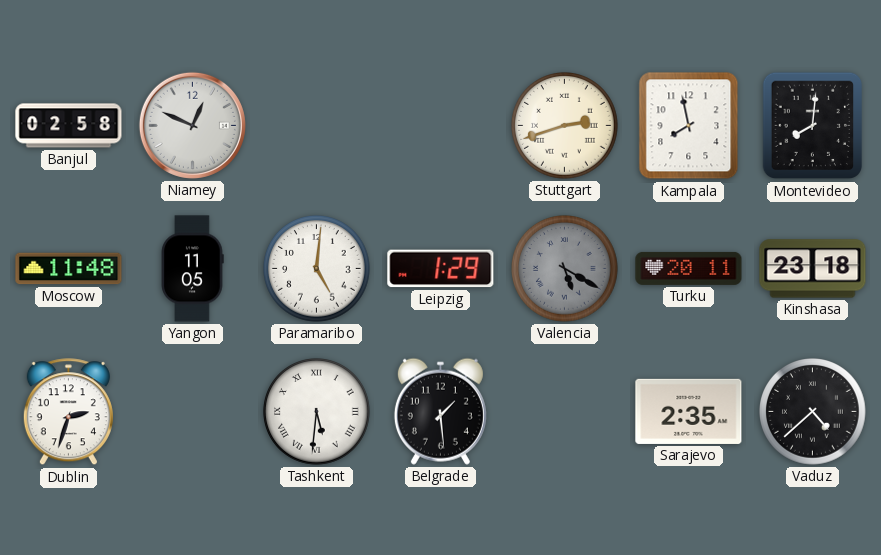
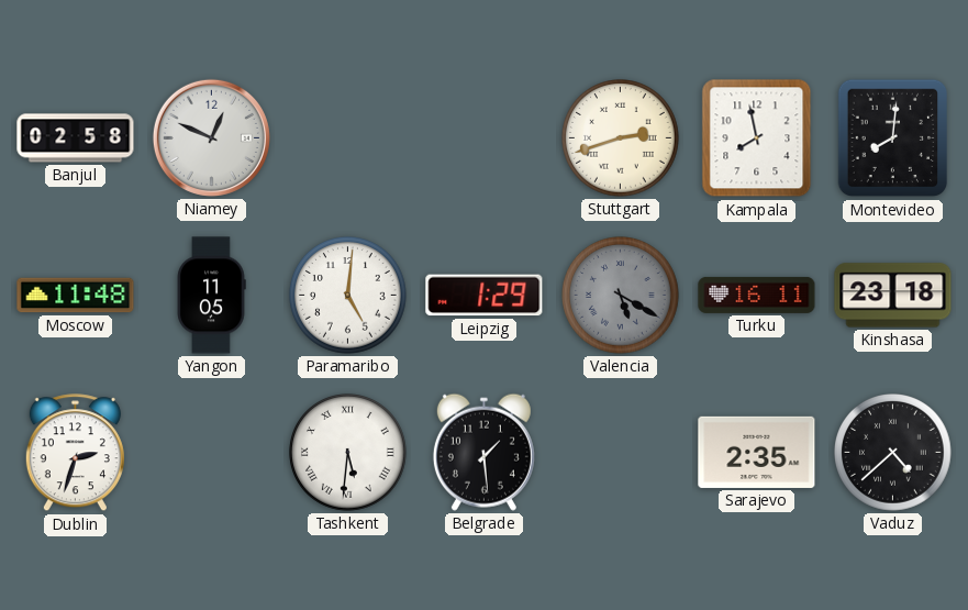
Turku: 20:11 -> 16:11
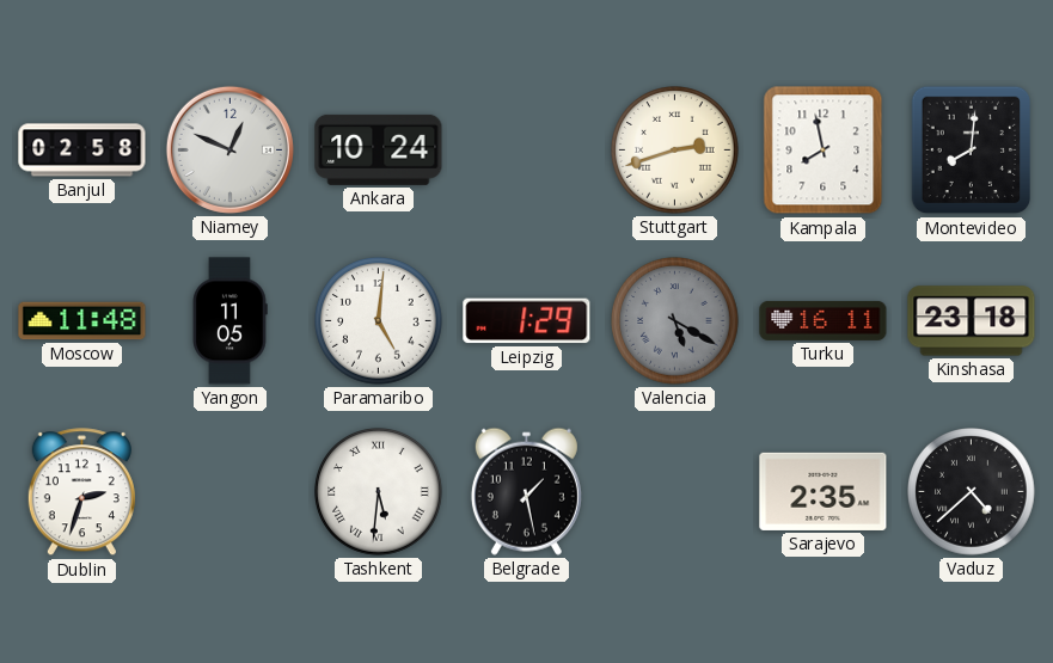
Ankara: none -> 10:24
Belgrade: 1:29 -> 1:28
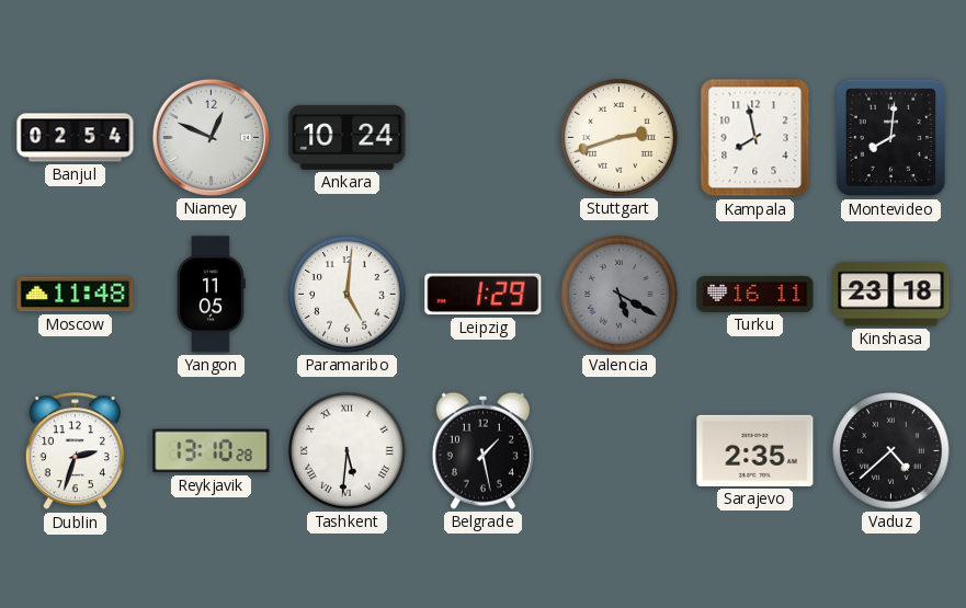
Banjul: 02:58 -> 02:54
Reykjavik: none -> 13:10
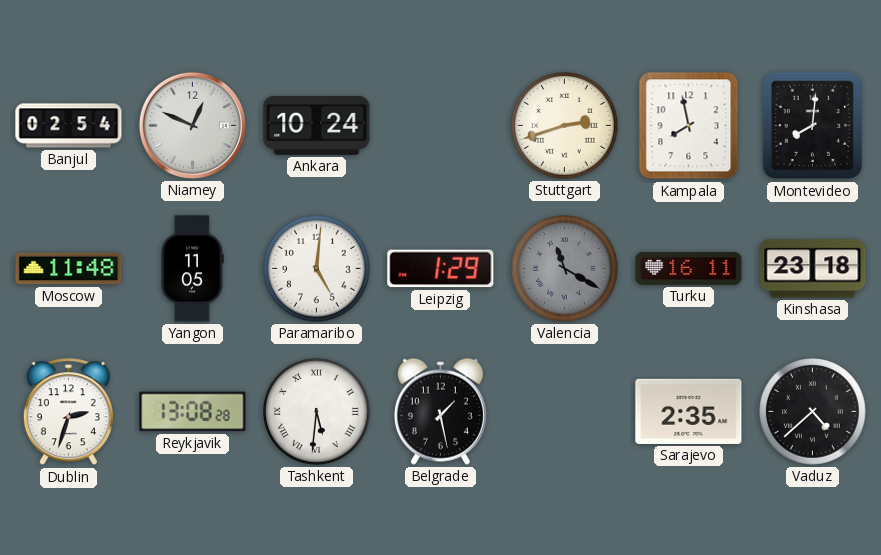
Valencia: 5:20 -> 11:20
Reykjavik: 13:10 -> 13:08
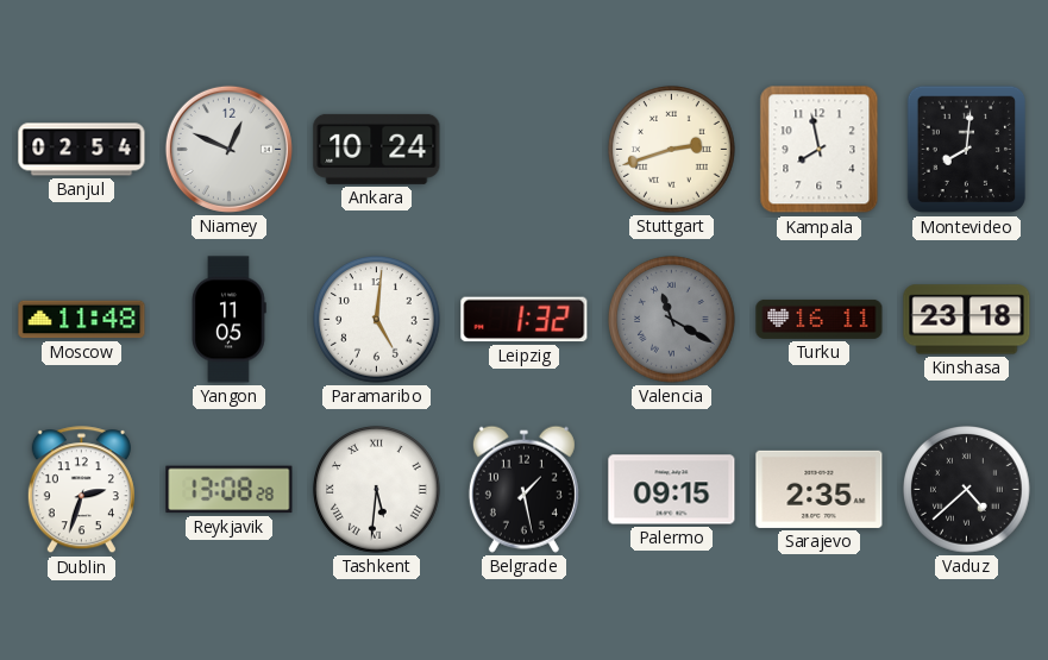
Leipzig: 1:29 -> 1:32
Palermo: none -> 09:15
